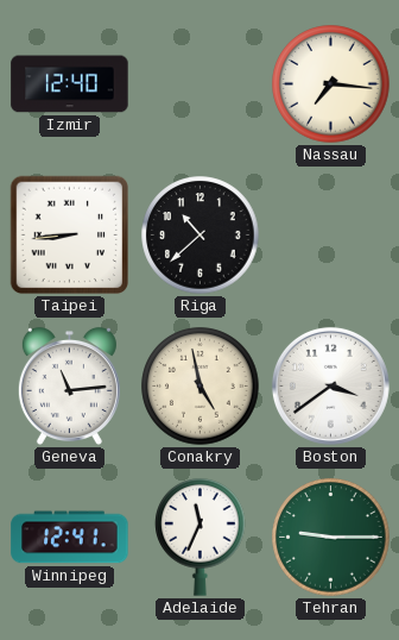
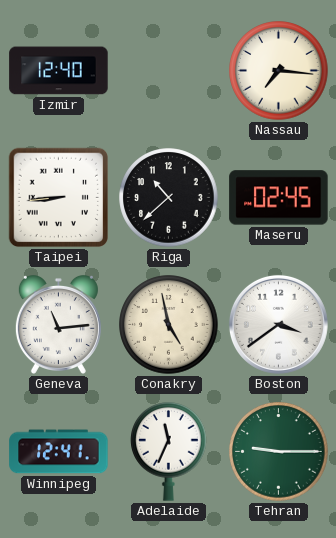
Maseru: none -> 02:45
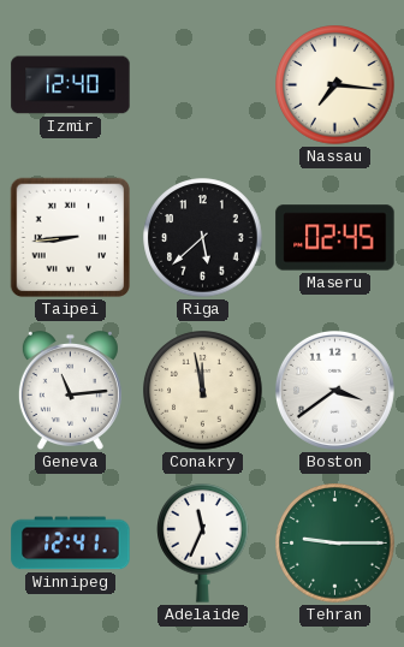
Riga: 10:38 -> 5:38
Conakry: 4:58 -> 11:58
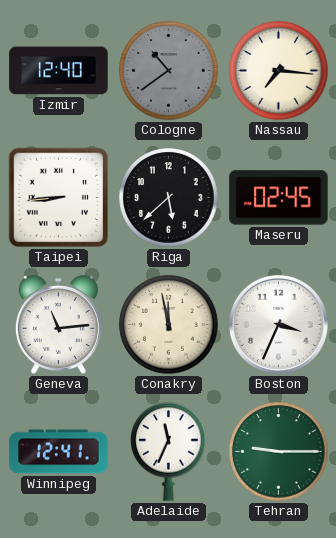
Cologne: none -> 10:39
Boston: 3:39 -> 3:34
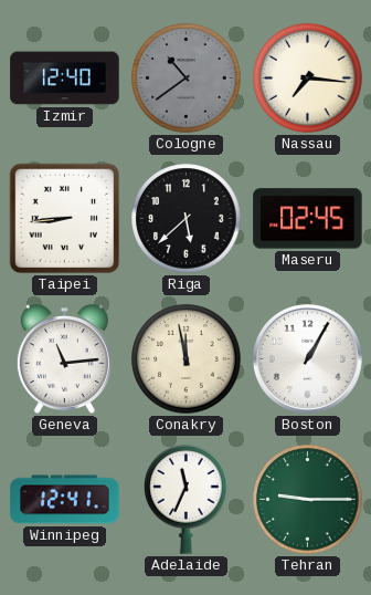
Boston: 3:34 -> 1:05
